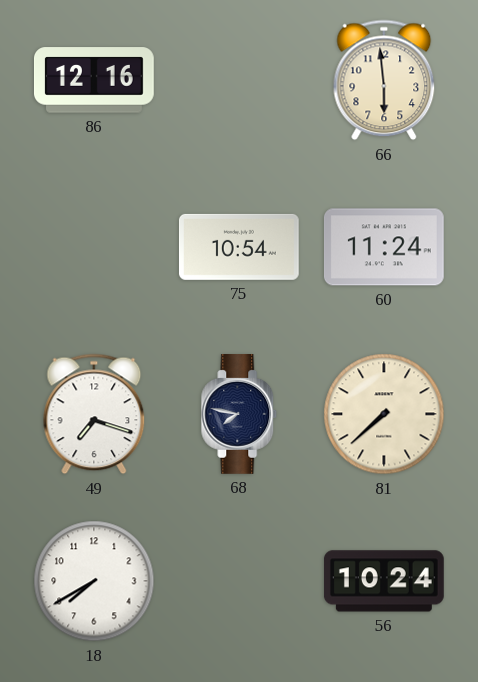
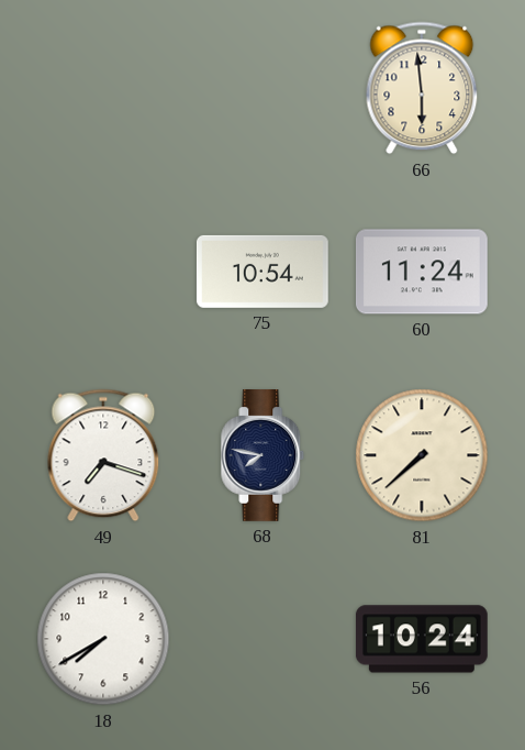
86: 12:16 -> none
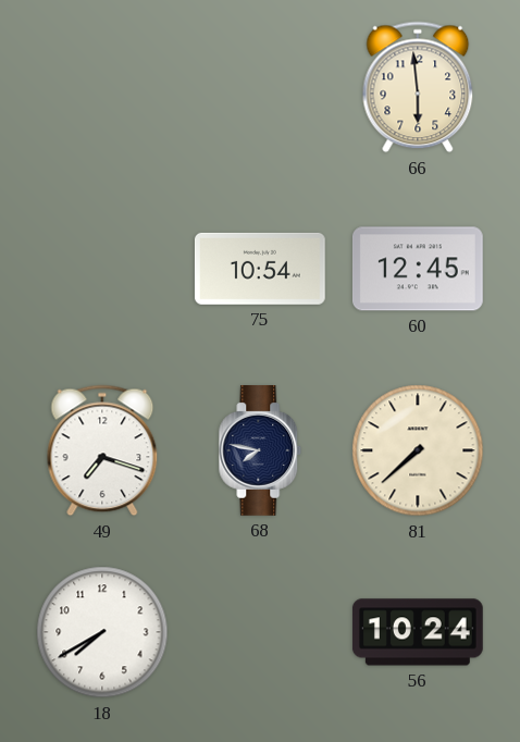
60: 11:24 -> 12:45
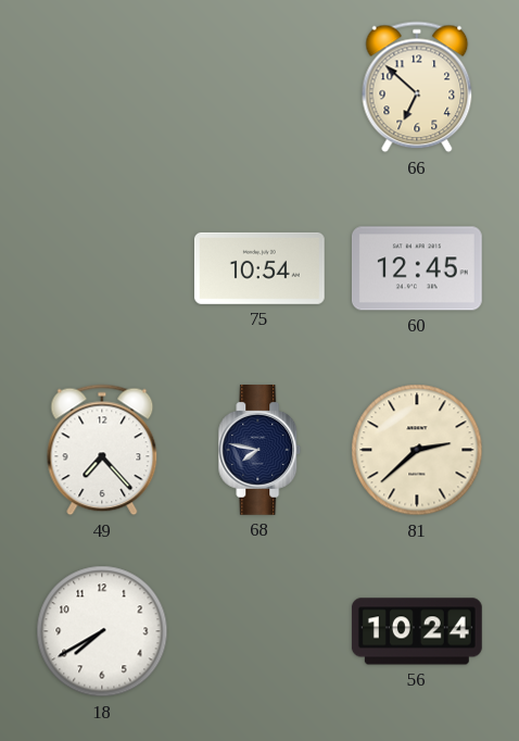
66: 5:59 -> 6:52
49: 7:18 -> 7:23
81: 7:38 -> 2:38
